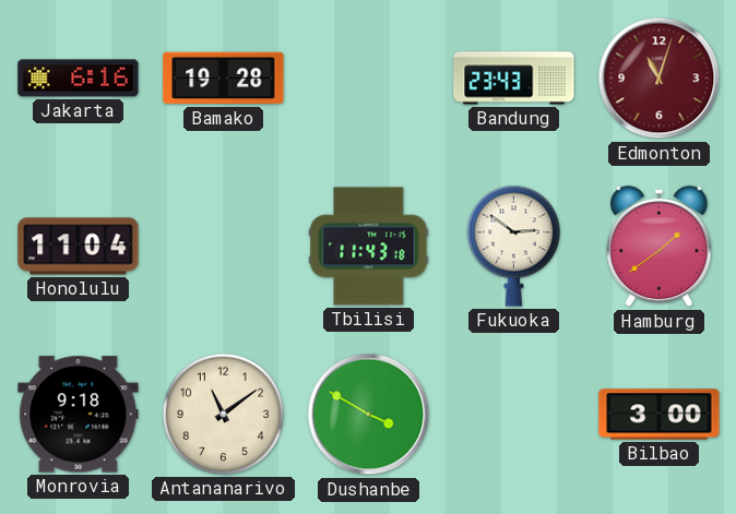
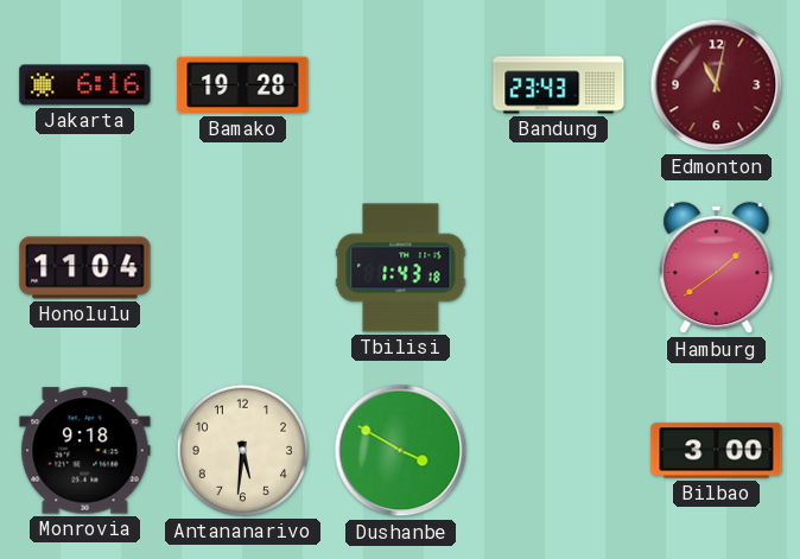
Edmonton: 11:03 -> 11:02
Tbilisi: 11:43 -> 1:43
Fukuoka: 2:51 -> none
Antananarivo: 11:09 -> 5:31
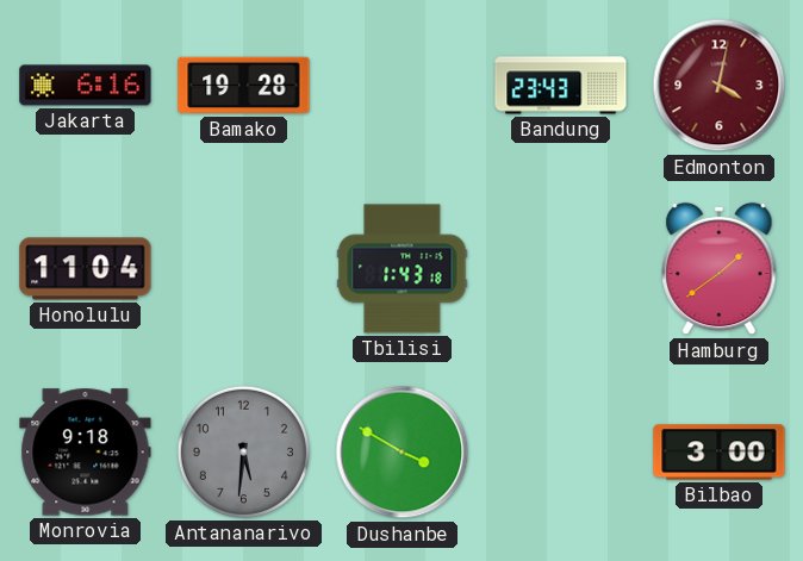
Edmonton: 11:02 -> 4:02
Antananarivo dial: cream -> grey
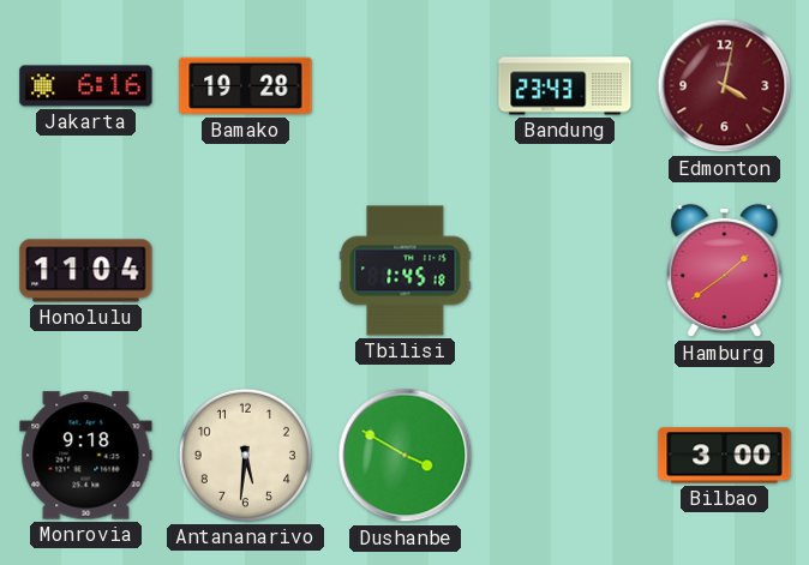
Tbilisi: 1:43 -> 1:45
Antananarivo dial: grey -> cream
